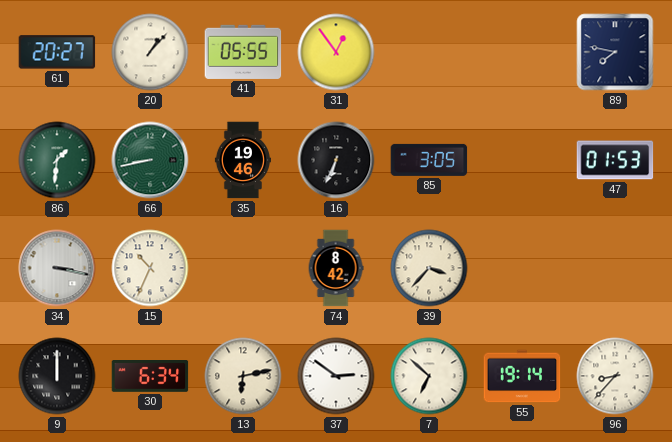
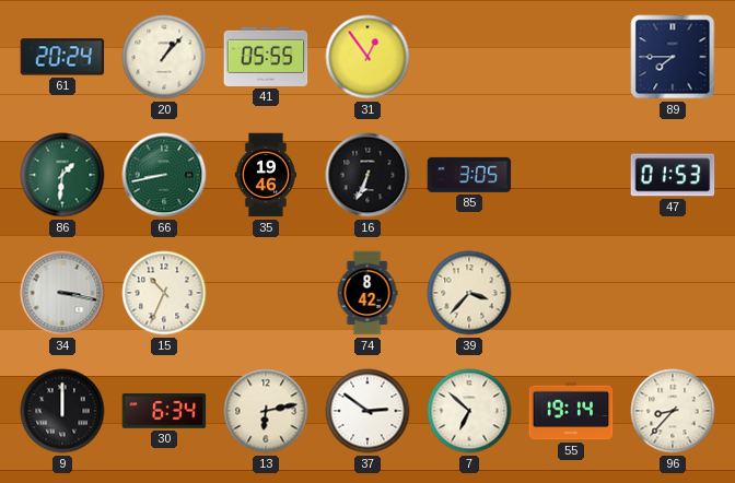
61: 20:27 -> 20:24
89: 7:47 -> 7:45
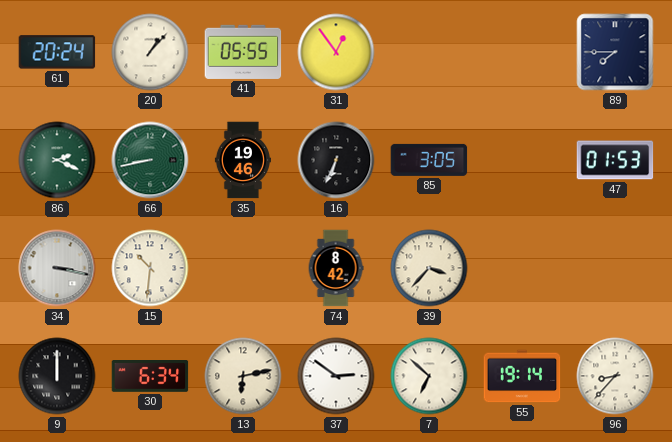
86: 1:31 -> 2:19
15: 10:34 -> 10:31
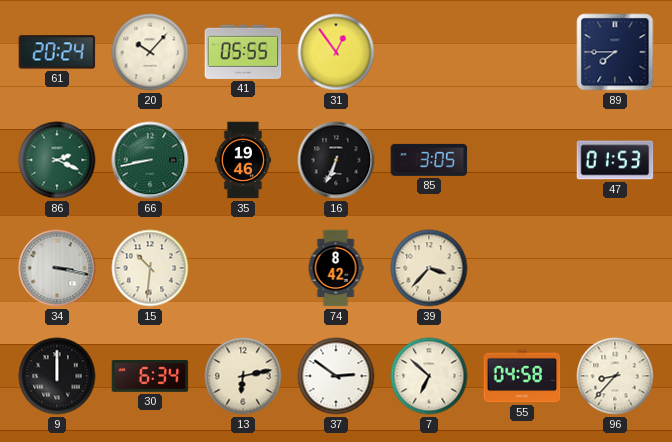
20: 1:07 -> 10:07
55: 19:14 -> 04:58
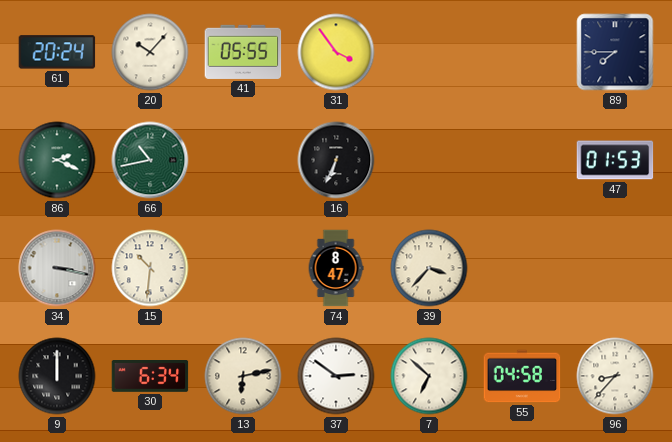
31: 12:54 -> 3:54
66: 8:43 -> 10:43
35: 19:46 -> none
85: 3:05 -> none
74: 8:42 -> 8:47
